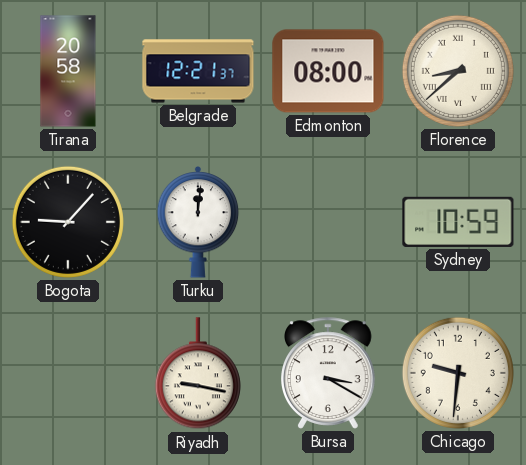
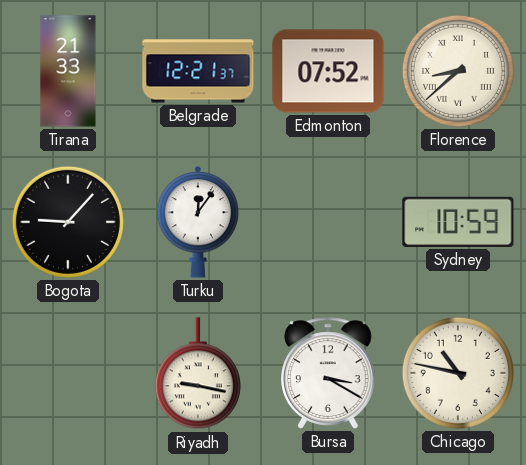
Tirana: 20:58 -> 21:33
Edmonton: 08:00 -> 07:52
Turku: 12:01 -> 12:06
Chicago: 9:31 -> 10:47
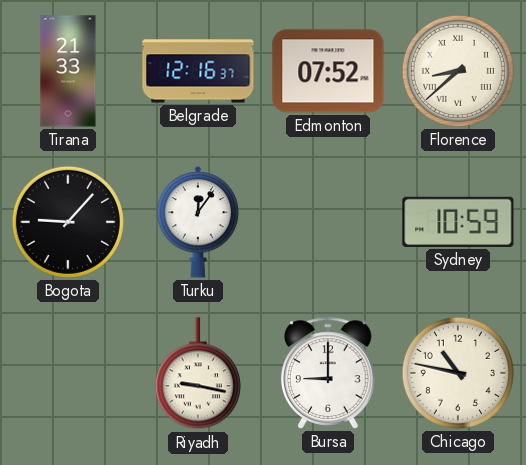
Belgrade: 12:21 -> 12:16
Bursa: 3:20 -> 9:00
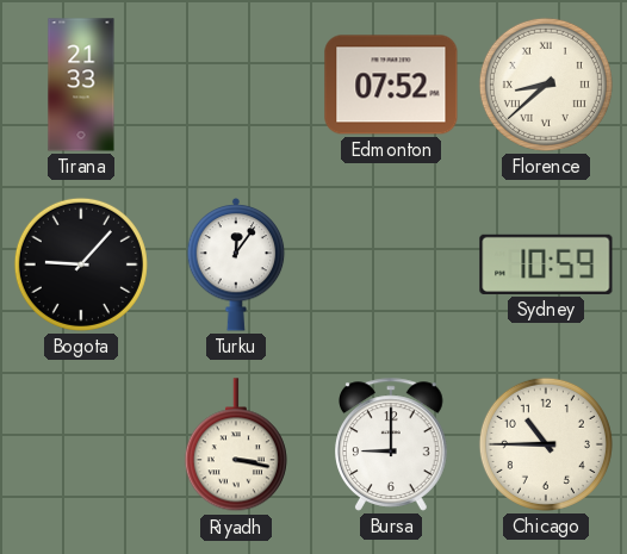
Belgrade: 12:16 -> none
Riyadh: 9:17 -> 3:17
Chicago: 10:47 -> 10:45
